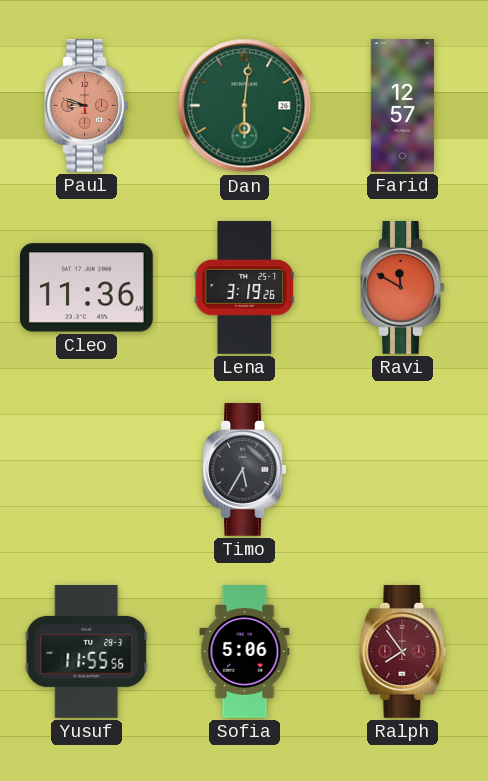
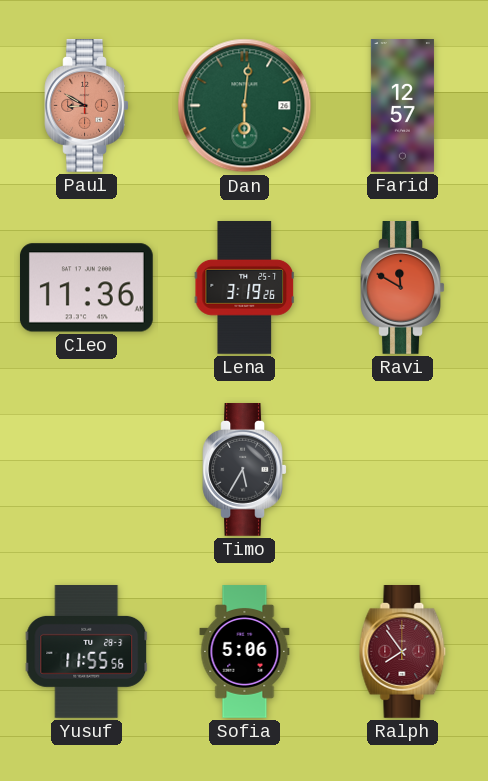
Paul: 8:48 -> 8:50
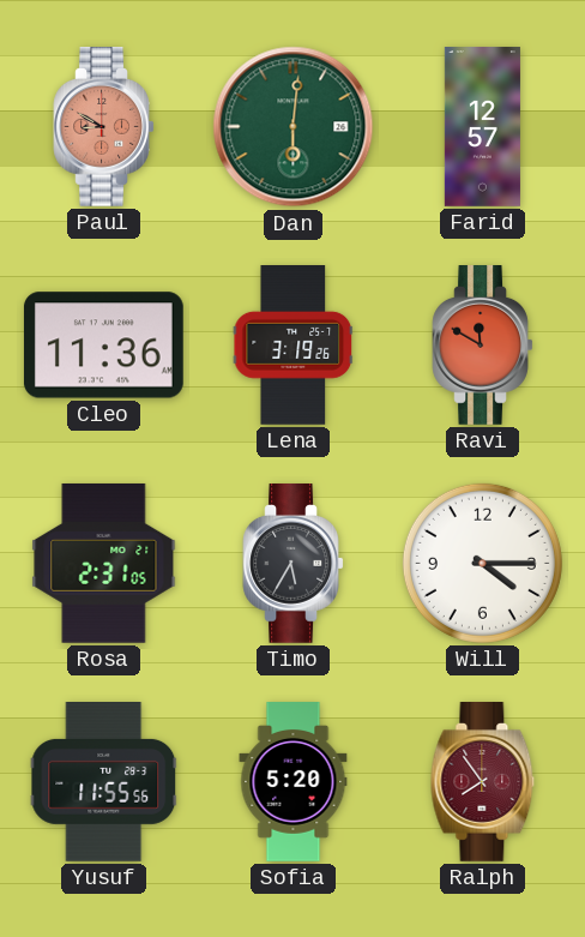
Rosa: none -> 2:31
Will: none -> 4:15
Sofia: 5:06 -> 5:20
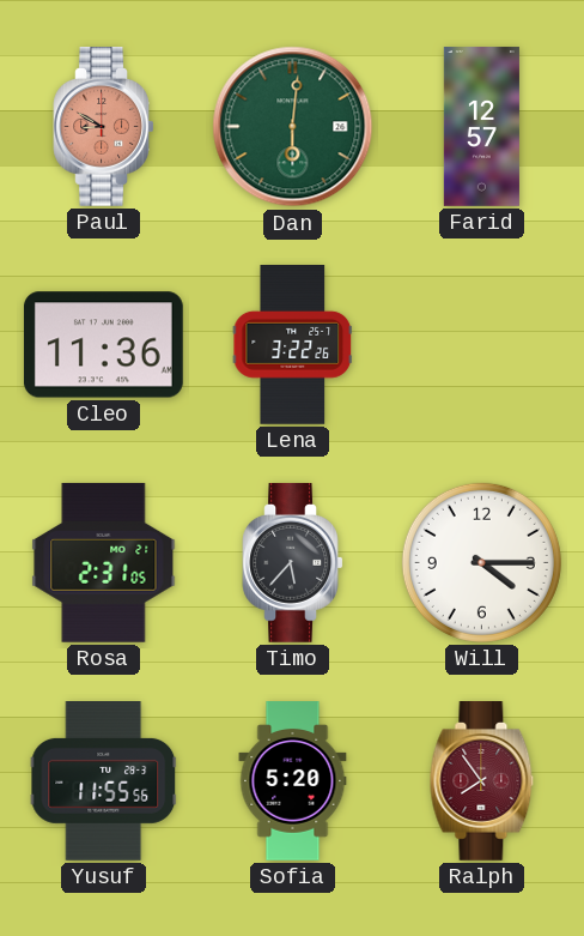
Lena: 3:19 -> 3:22
Ravi: 11:50 -> none
Timo: 5:35 -> 5:37
